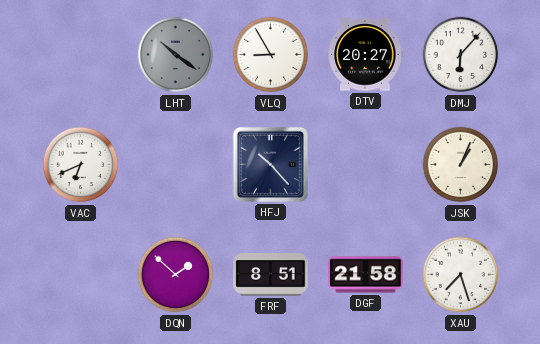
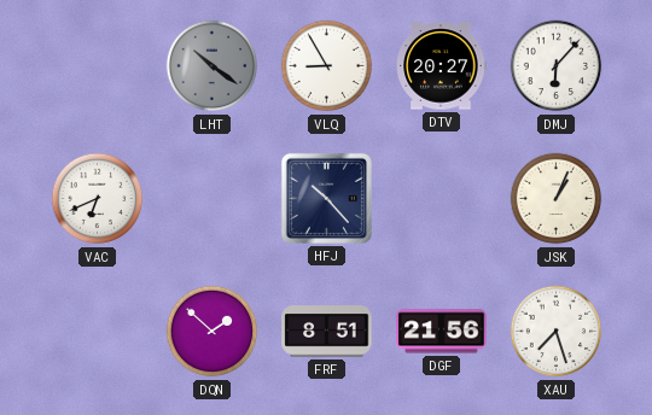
DGF: 21:58 -> 21:56
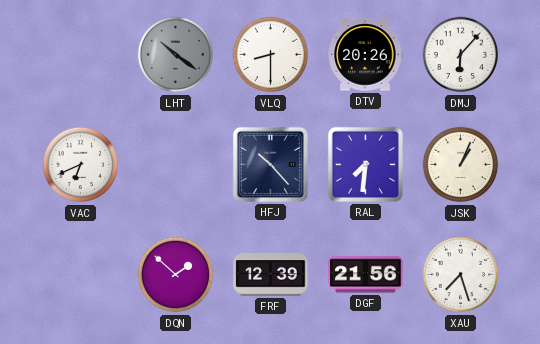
VLQ: 8:55 -> 8:30
DTV: 20:27 -> 20:26
RAL: none -> 7:31
FRF: 8:51 -> 12:39
